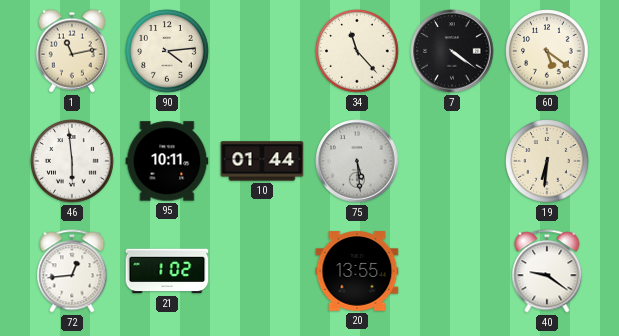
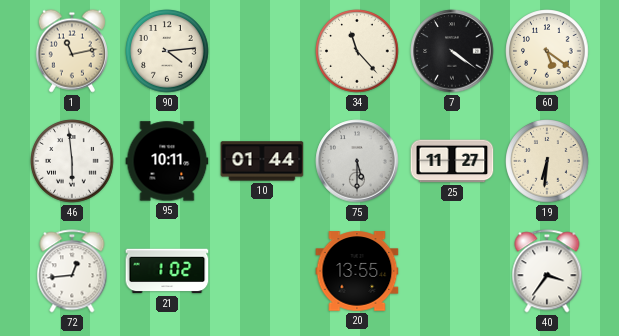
75: 5:29 -> 5:30
25: none -> 11:27
40: 9:21 -> 3:36
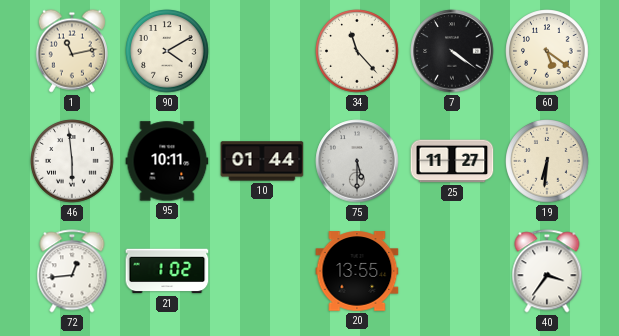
90: 4:14 -> 4:10
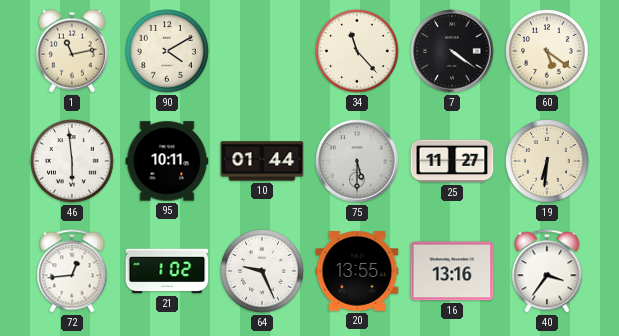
64: none -> 9:26
16: none -> 13:16
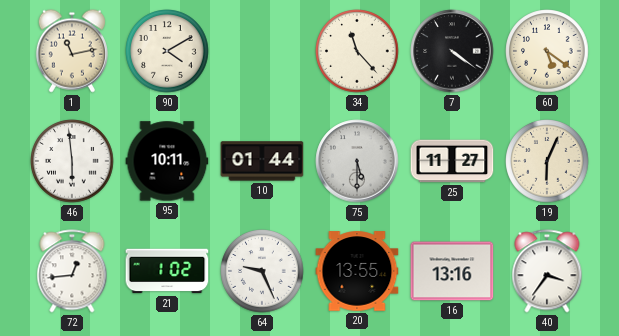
19: 6:31 -> 6:04
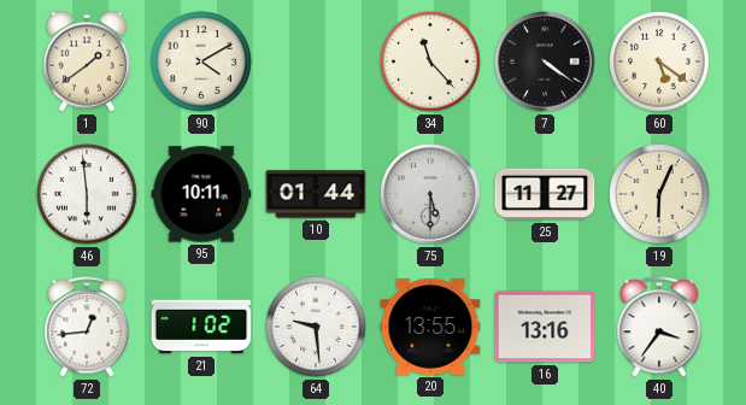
1: 11:13 -> 1:39
64: 9:26 -> 9:29
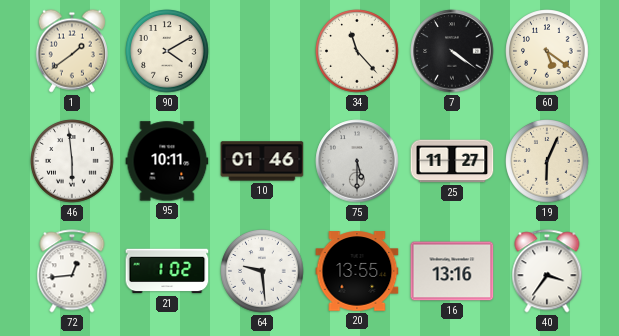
10: 01:44 -> 01:46
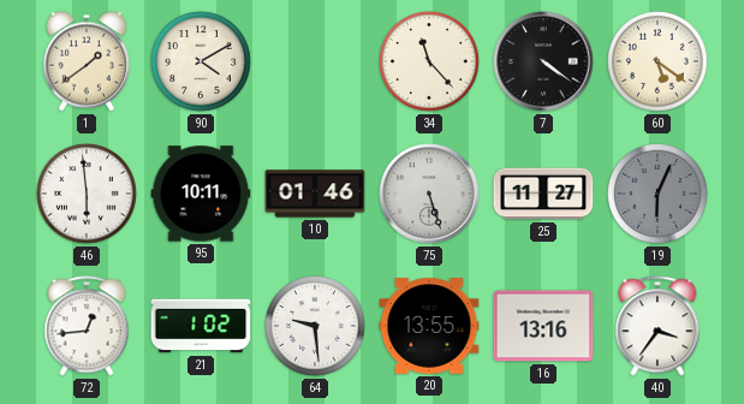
75: 5:30 -> 5:27
19 dial: cream -> grey
